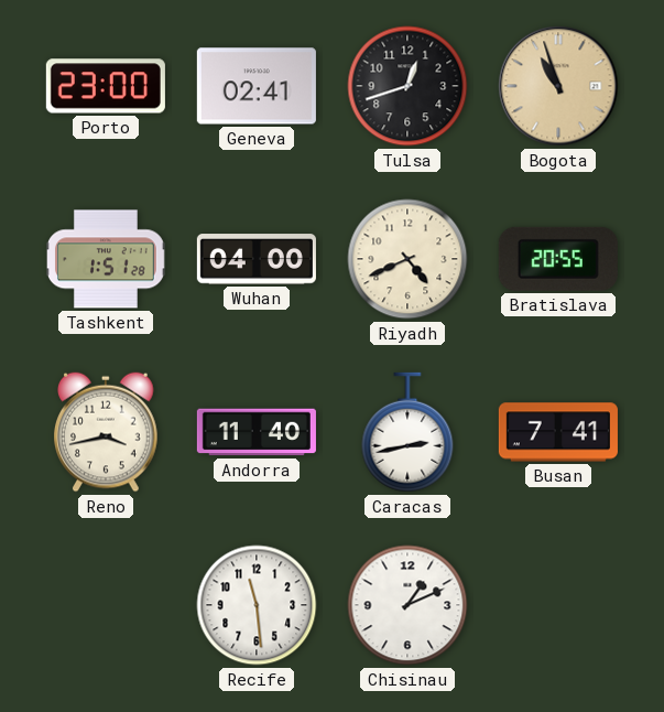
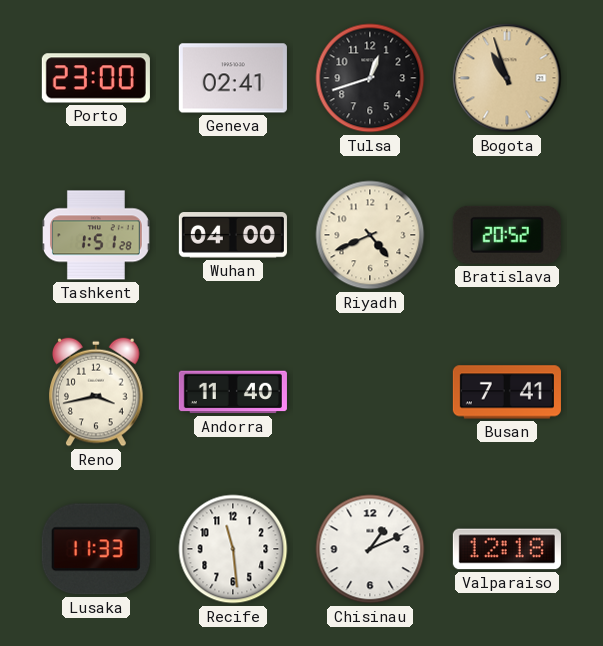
Bratislava: 20:55 -> 20:52
Caracas: 2:43 -> none
Lusaka: none -> 11:33
Valparaiso: none -> 12:18
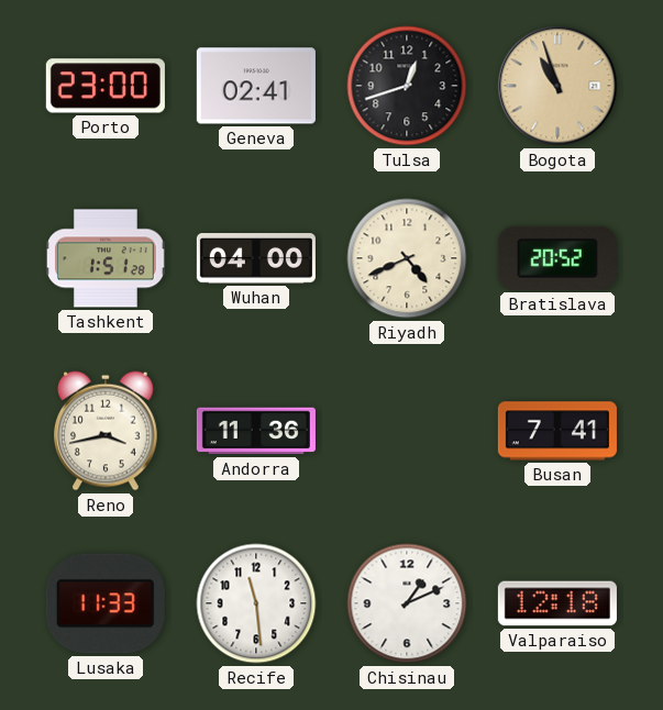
Andorra: 11:40 -> 11:36
